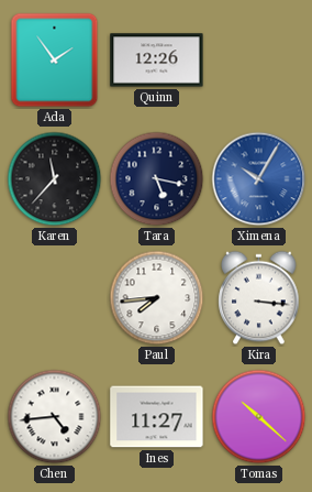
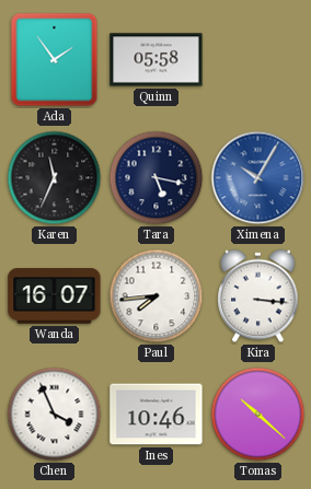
Quinn: 12:26 -> 05:58
Karen: 11:37 -> 11:34
Wanda: none -> 16:07
Chen: 4:44 -> 3:56
Ines: 11:27 -> 10:46
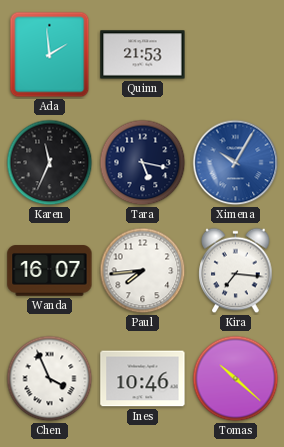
Ada: 1:54 -> 1:59
Quinn: 05:58 -> 21:53
Kira: 3:16 -> 7:16
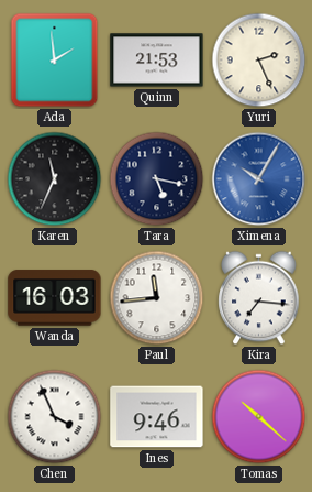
Yuri: none -> 2:26
Wanda: 16:07 -> 16:03
Paul: 7:44 -> 11:44
Ines: 10:46 -> 9:46
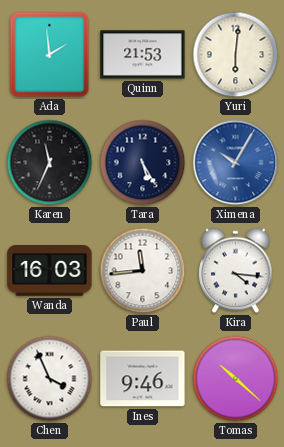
Yuri: 2:26 -> 6:01
Tara: 5:17 -> 5:25
Kira: 7:16 -> 4:16
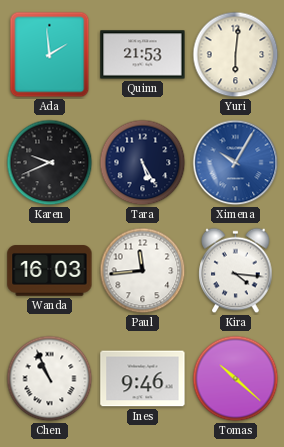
Karen: 11:34 -> 9:41
Chen: 3:56 -> 10:56
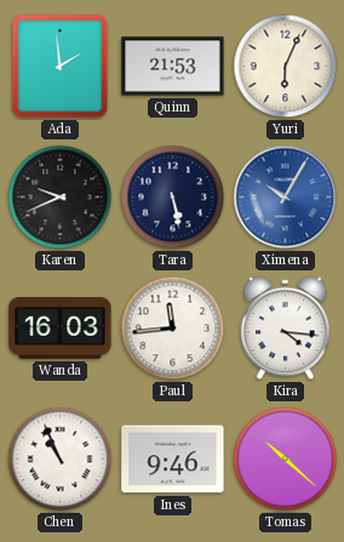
Yuri: 6:01 -> 6:04
Tara: 5:25 -> 5:28
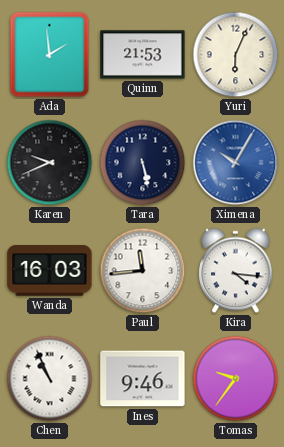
Tomas: 10:22 -> 9:36
